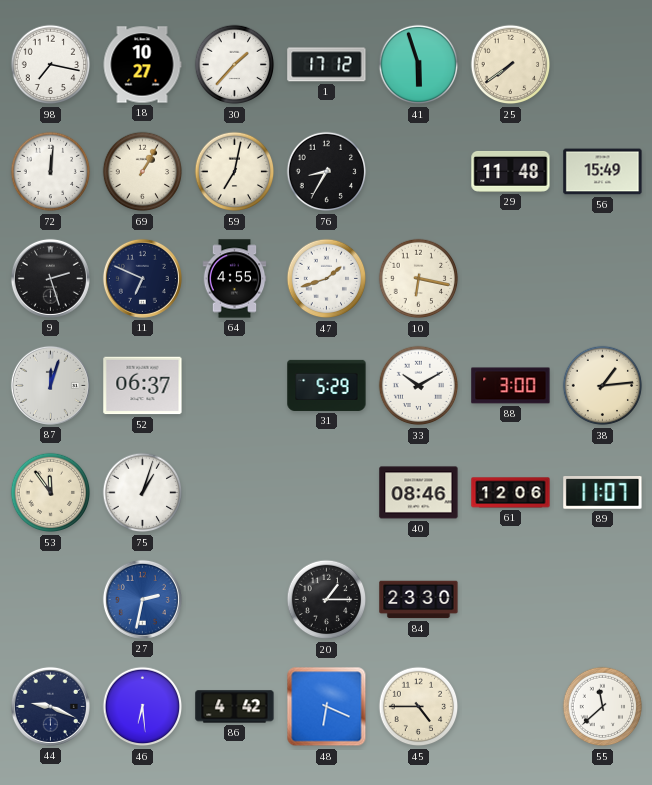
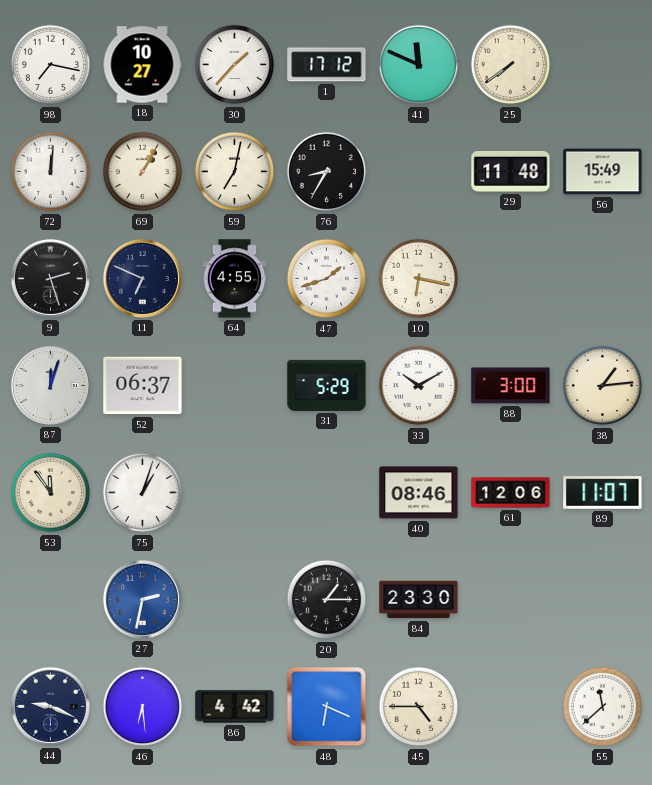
41: 5:57 -> 11:49
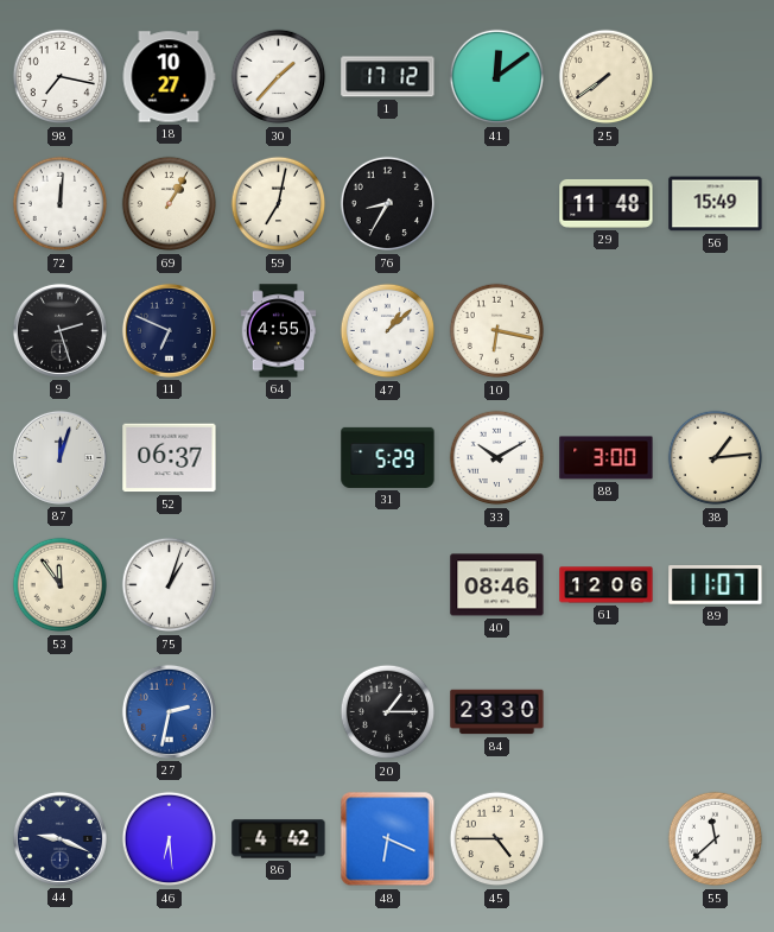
41: 11:49 -> 12:09
47: 1:42 -> 1:08
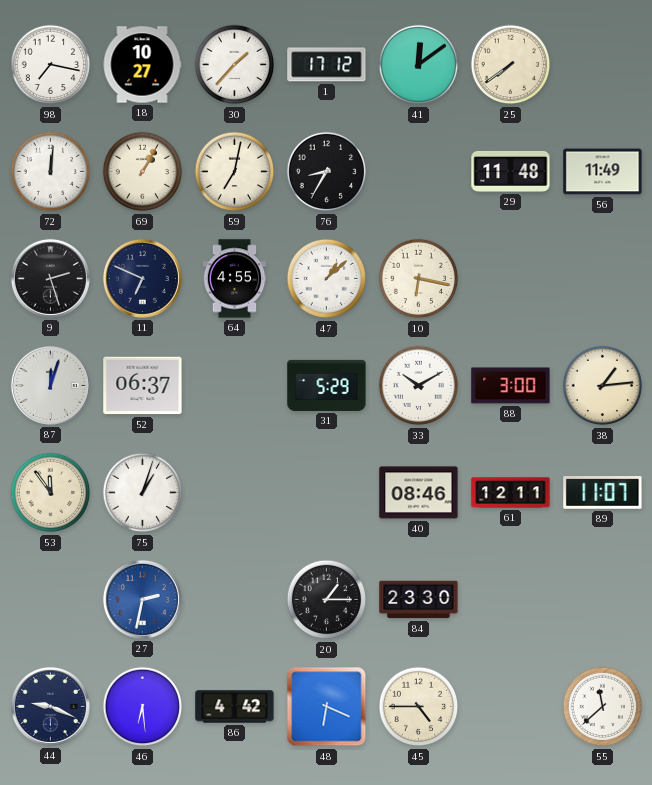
56: 15:49 -> 11:49
61: 12:06 -> 12:11
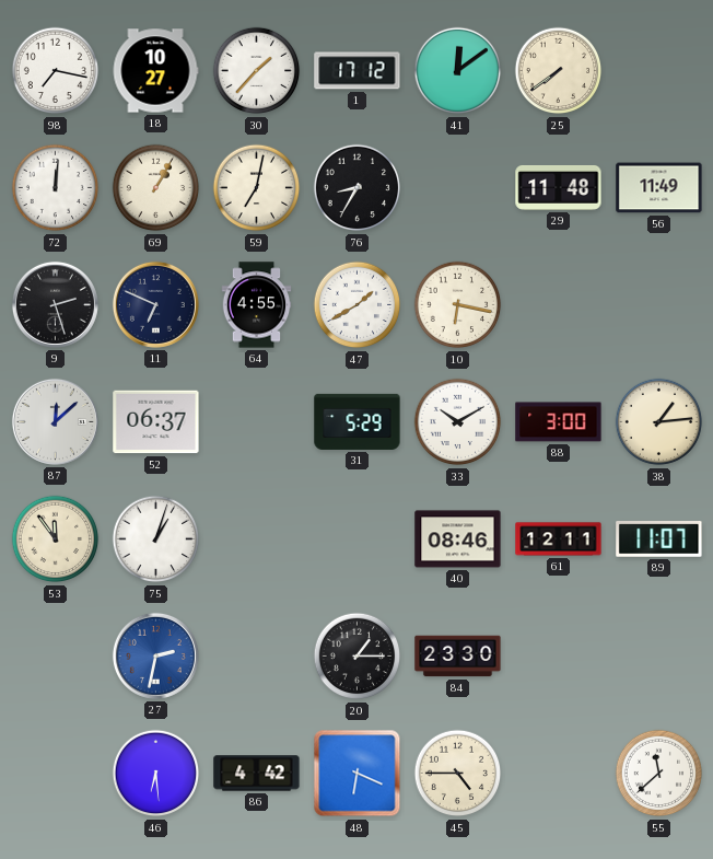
47: 1:08 -> 1:40
87: 12:03 -> 12:08
44: 9:19 -> none
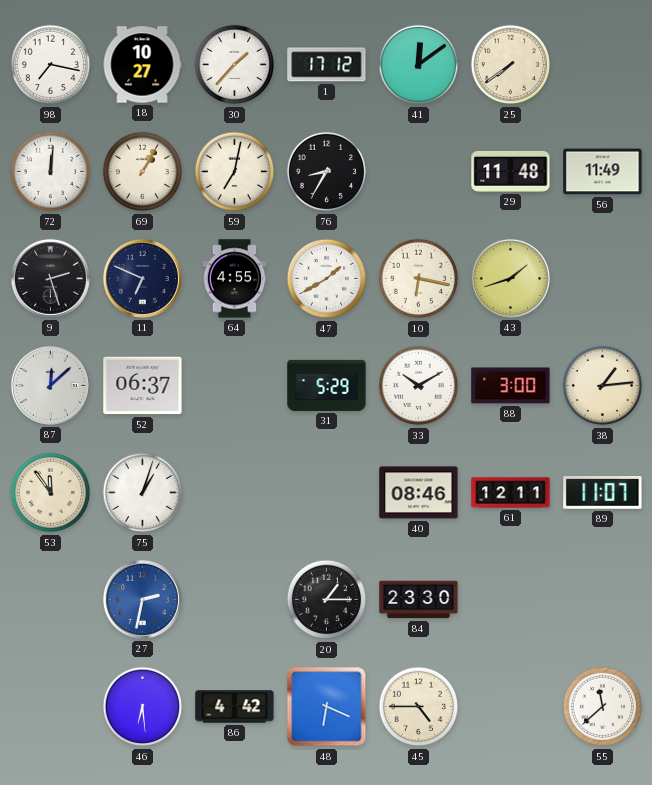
43: none -> 1:42
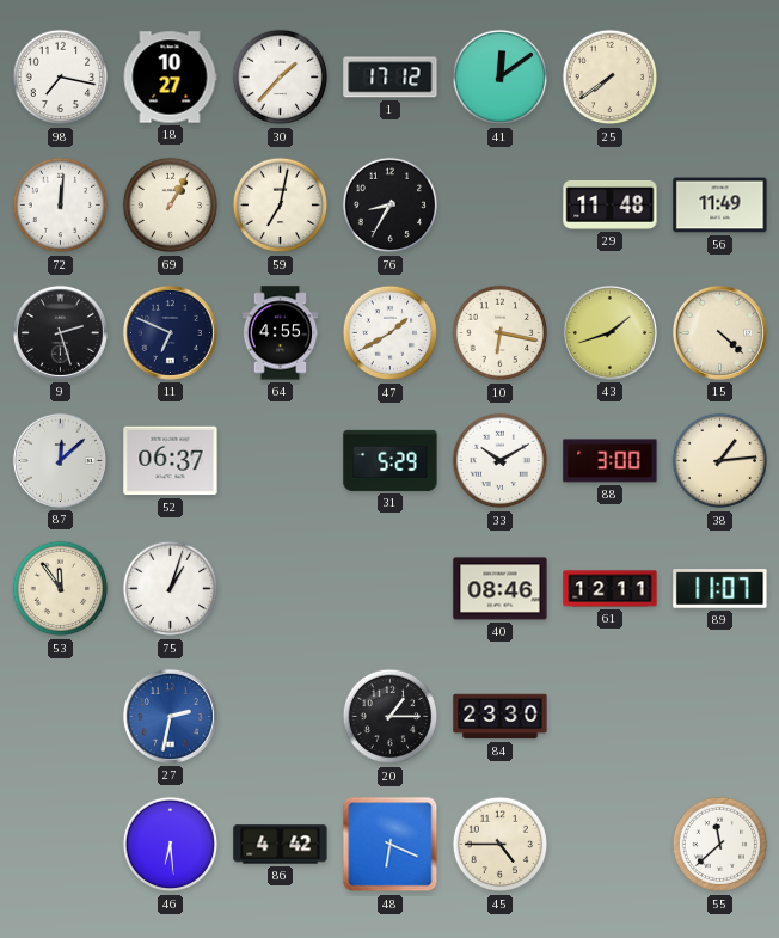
15: none -> 4:22
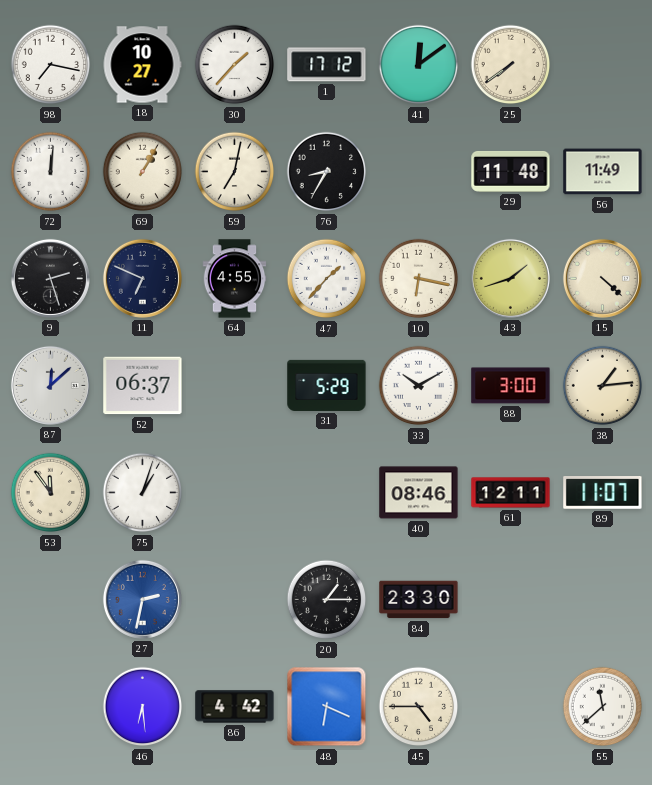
47: 1:40 -> 1:37
